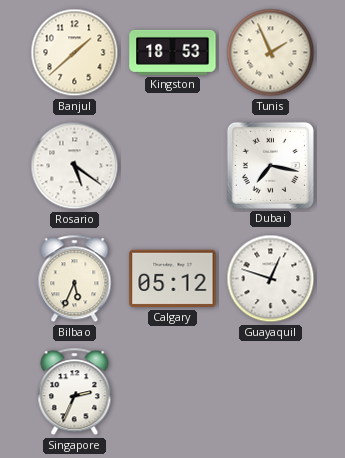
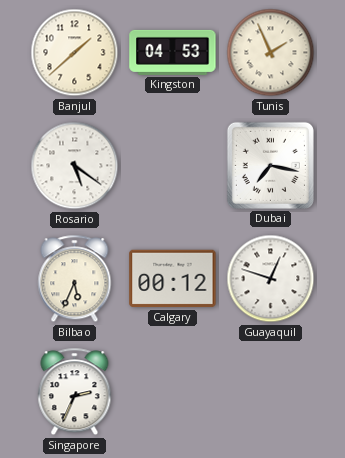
Kingston: 18:53 -> 04:53
Calgary: 05:12 -> 00:12
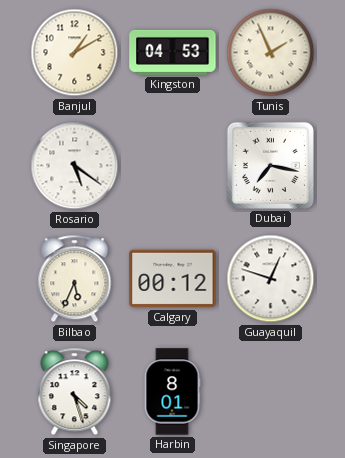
Banjul: 1:38 -> 1:10
Singapore: 2:34 -> 4:27
Harbin: none -> 8:01
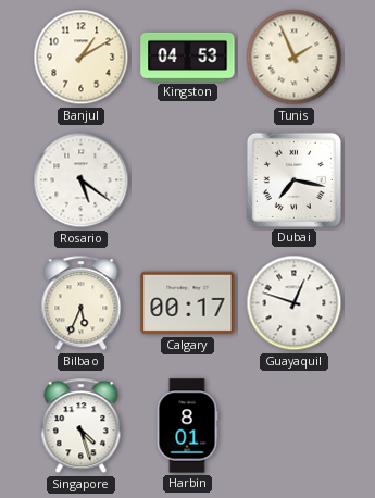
Calgary: 00:12 -> 00:17
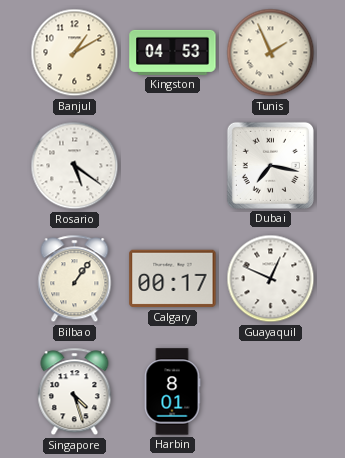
Bilbao: 5:34 -> 1:06
Guayaquil: 12:48 -> 12:49
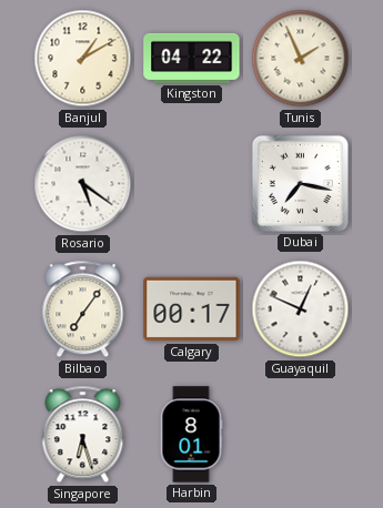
Kingston: 04:53 -> 04:22
Bilbao: 1:06 -> 7:06
Singapore: 4:27 -> 6:27
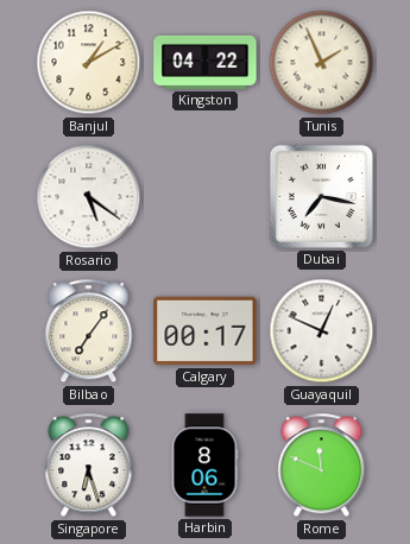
Harbin: 8:01 -> 8:06
Rome: none -> 11:49
